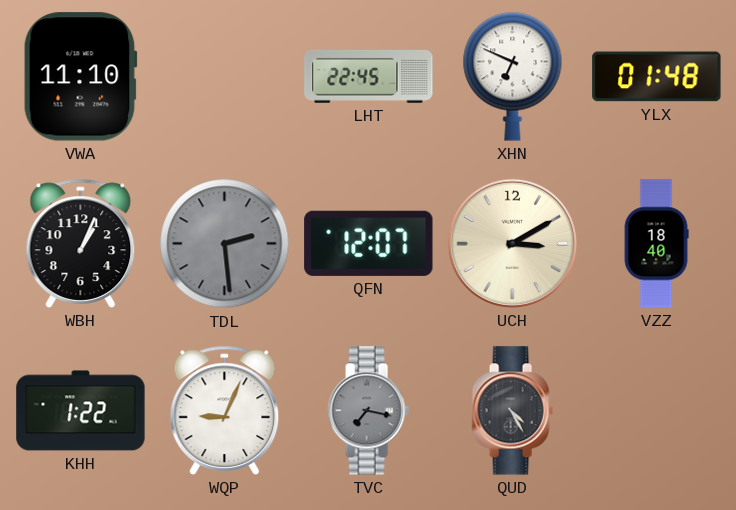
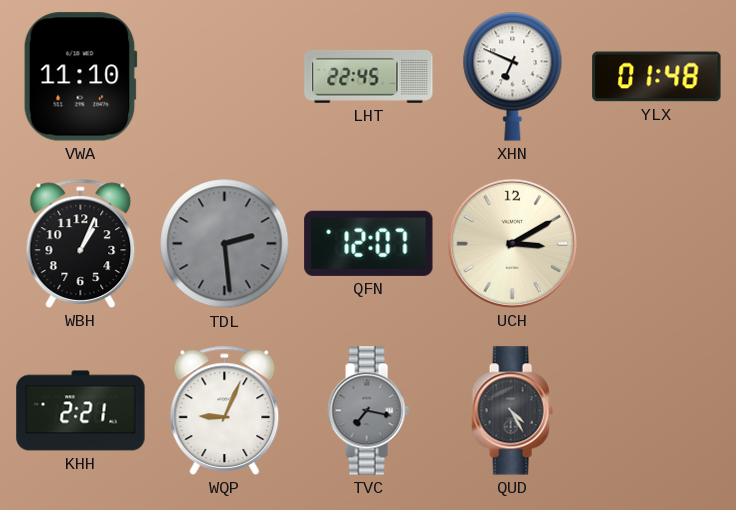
VZZ: 18:40 -> none
KHH: 1:22 -> 2:21
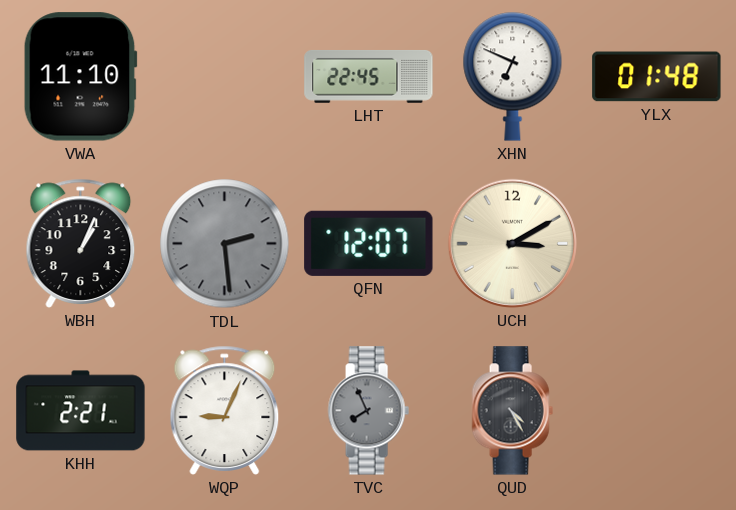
TVC: 7:17 -> 7:56
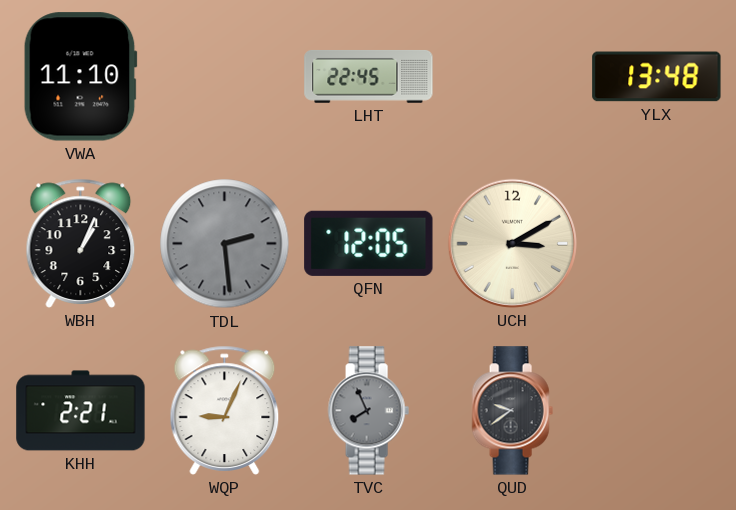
XHN: 6:49 -> none
YLX: 01:48 -> 13:48
QFN: 12:07 -> 12:05
QUD: 4:25 -> 9:39
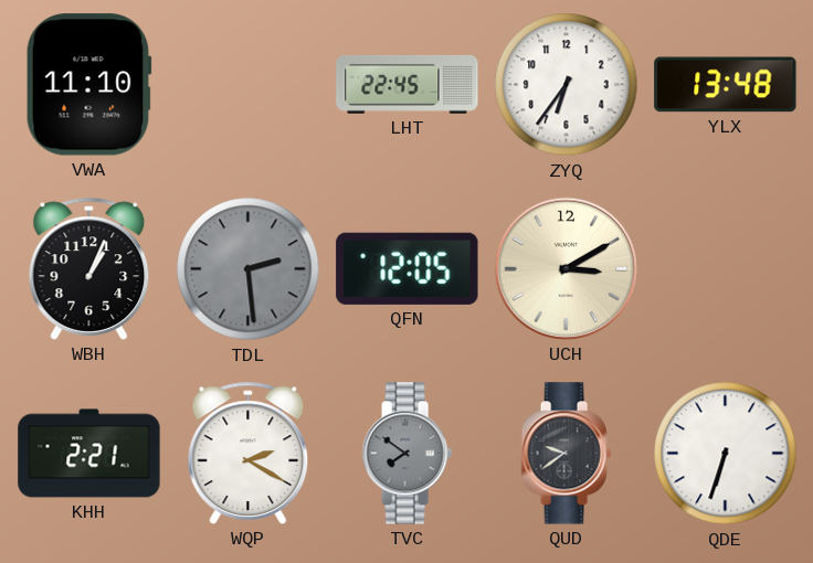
ZYQ: none -> 6:36
WQP: 9:04 -> 2:20
TVC: 7:56 -> 7:51
QDE: none -> 6:33
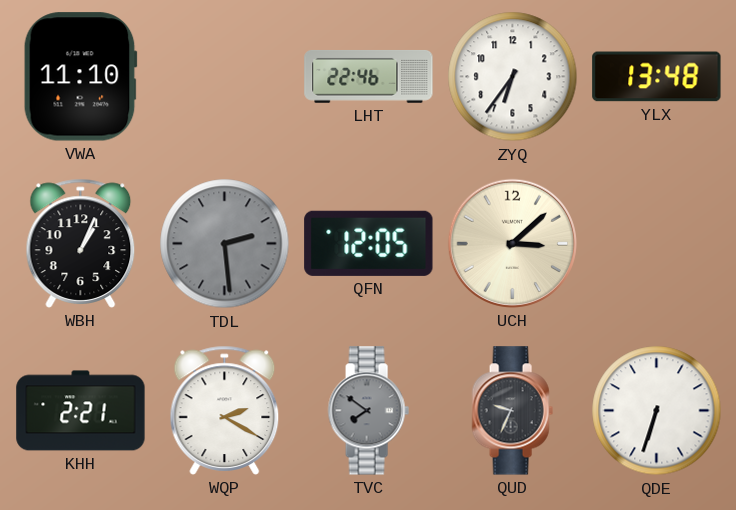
LHT: 22:45 -> 22:46
UCH: 3:10 -> 3:08
QUD: 9:39 -> 9:34
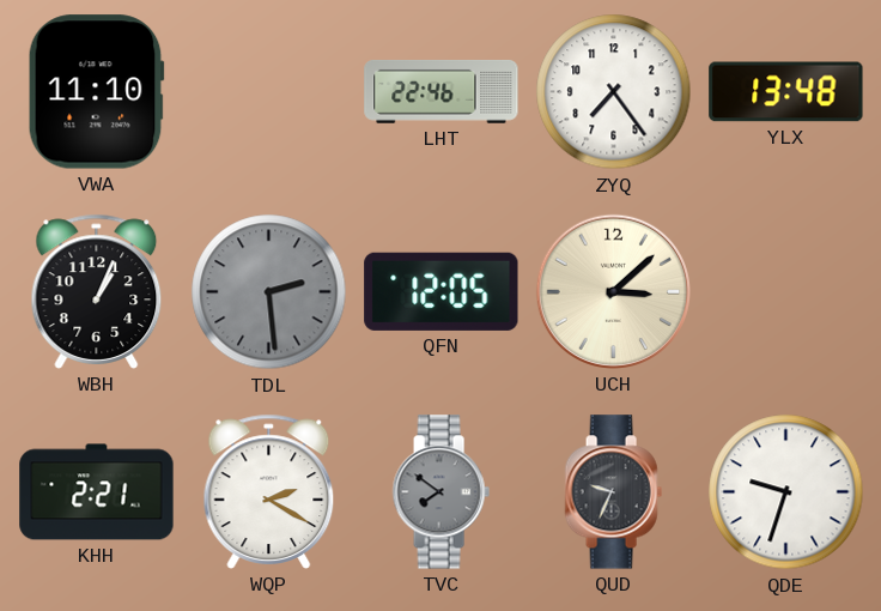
ZYQ: 6:36 -> 7:24
QDE: 6:33 -> 9:33
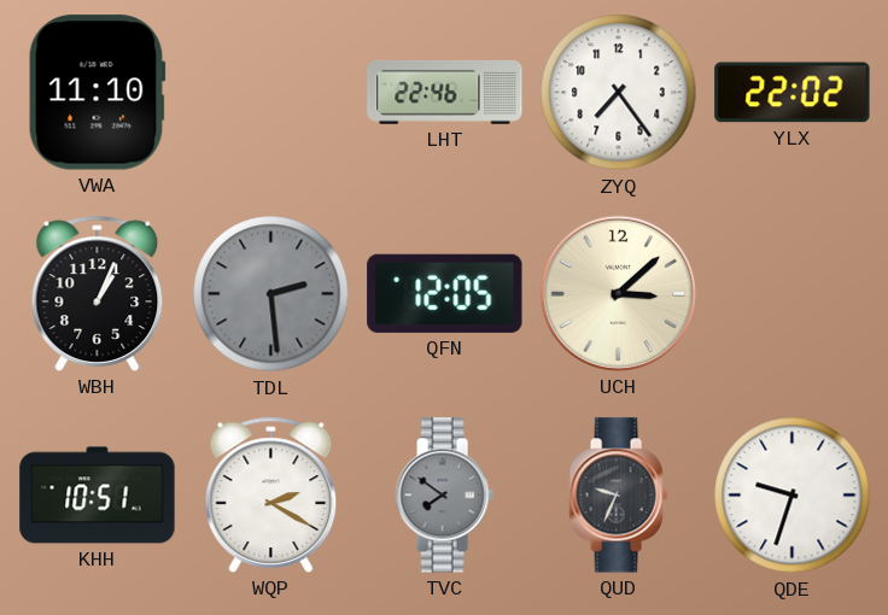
YLX: 13:48 -> 22:02
KHH: 2:21 -> 10:51
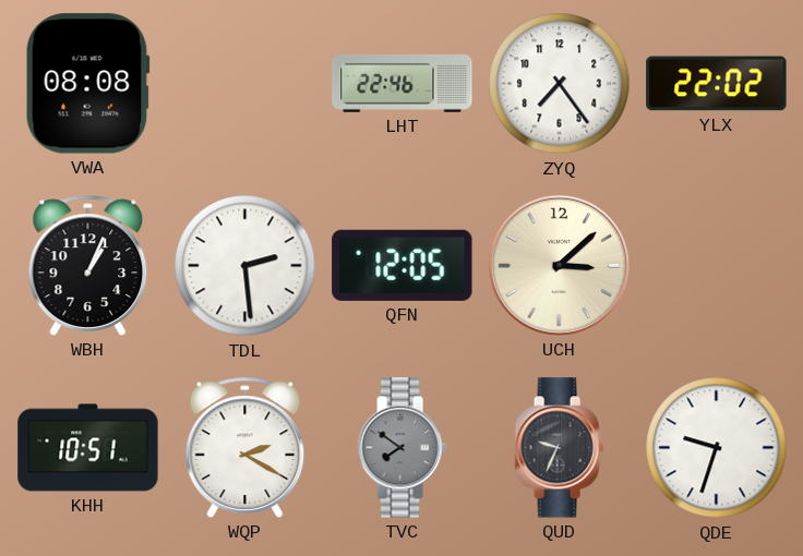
VWA: 11:10 -> 08:08
TDL dial: grey -> white
